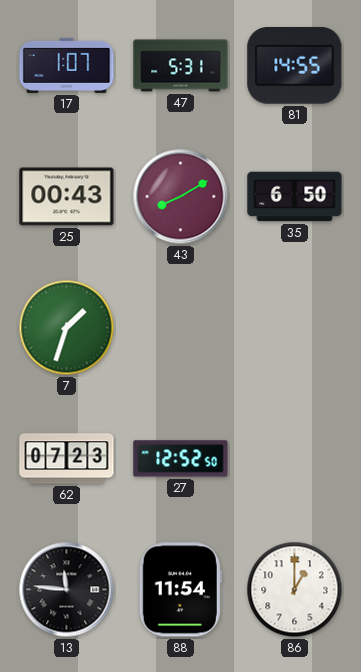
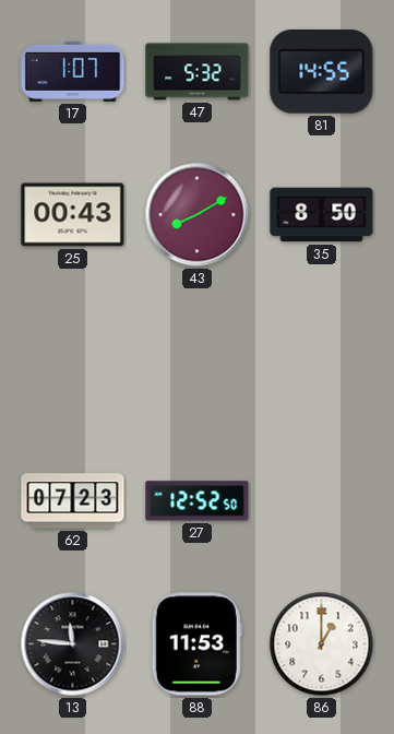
47: 5:31 -> 5:32
35: 6:50 -> 8:50
7: 1:33 -> none
88: 11:54 -> 11:53
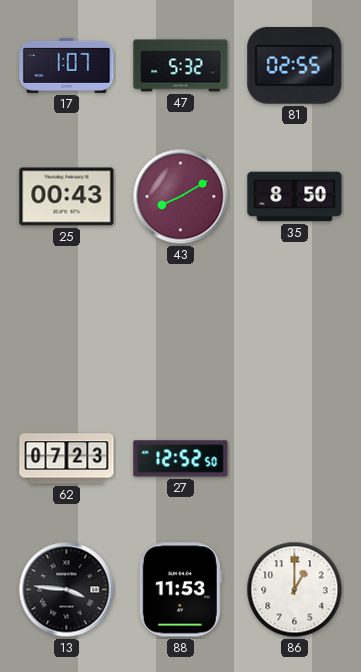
81: 14:55 -> 02:55
13: 11:46 -> 3:46
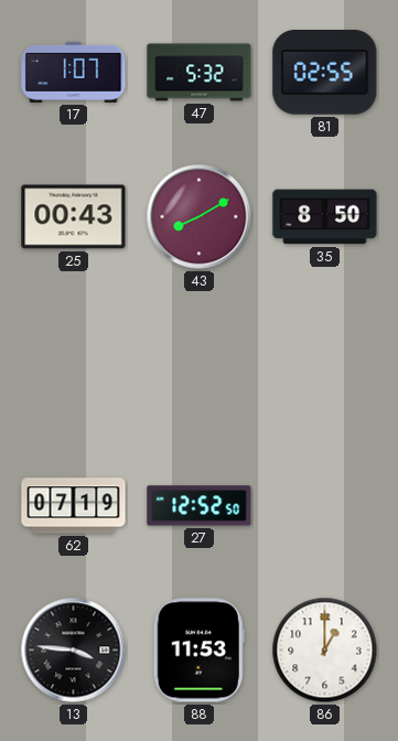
62: 07:23 -> 07:19
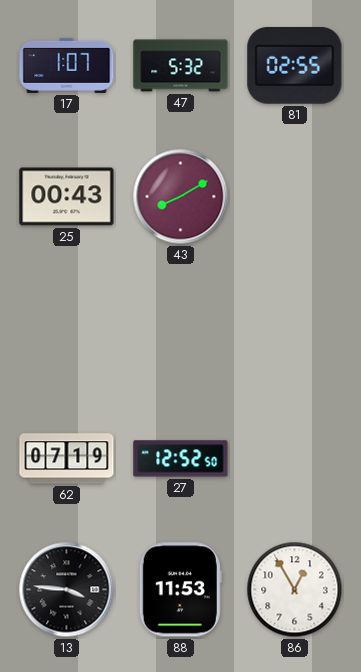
35: 8:50 -> none
86: 1:00 -> 12:55
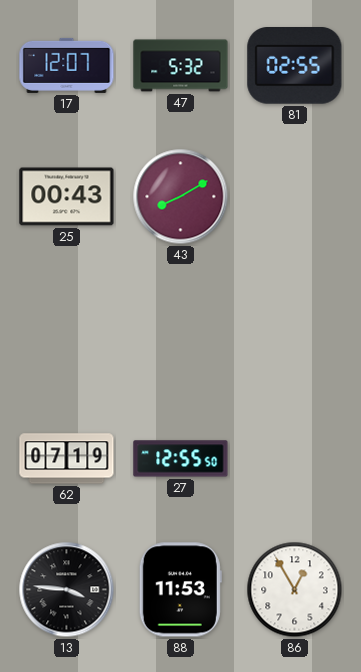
17: 1:07 -> 12:07
27: 12:52 -> 12:55
